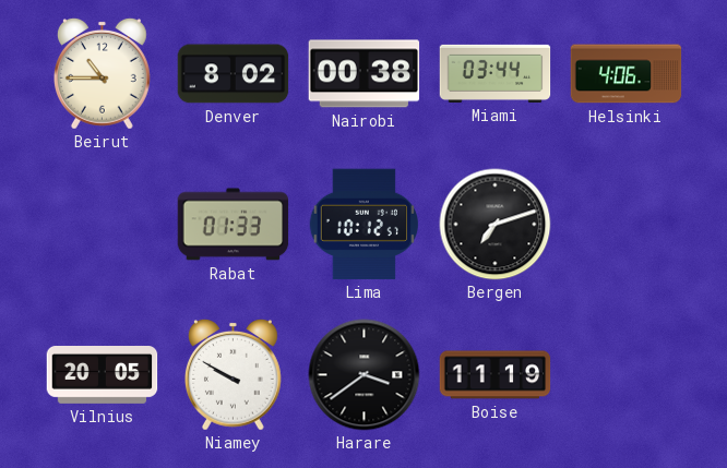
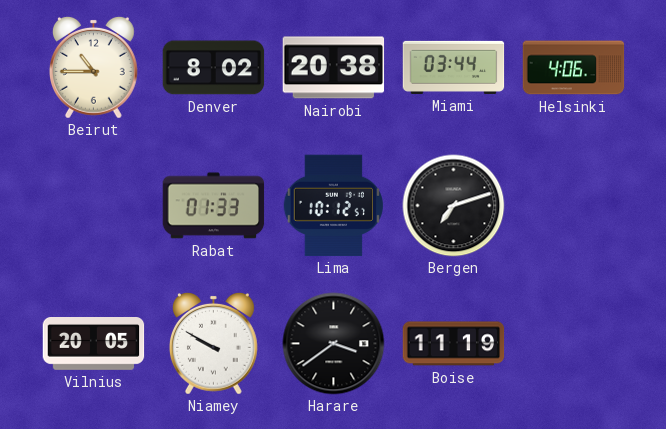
Nairobi: 00:38 -> 20:38
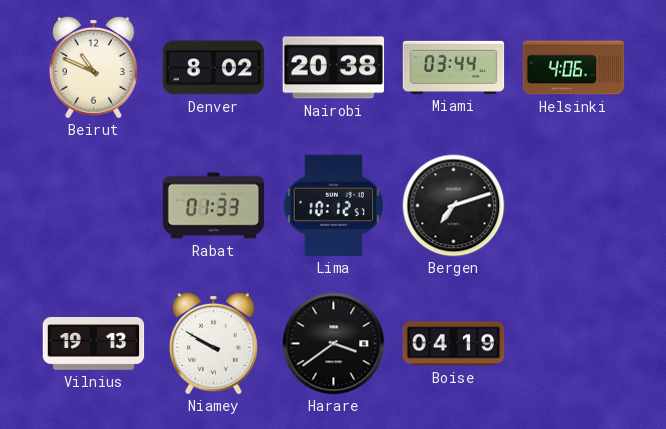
Beirut: 10:45 -> 10:49
Vilnius: 20:05 -> 19:13
Boise: 11:19 -> 04:19
